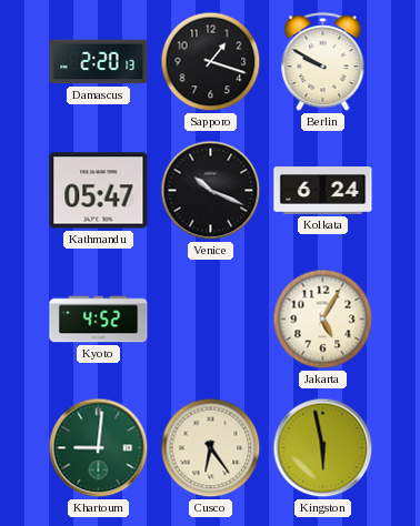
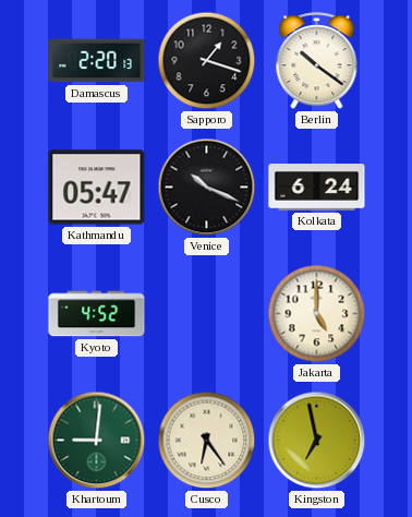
Berlin: 9:50 -> 10:21
Jakarta: 5:05 -> 5:00
Kingston: 5:58 -> 6:58
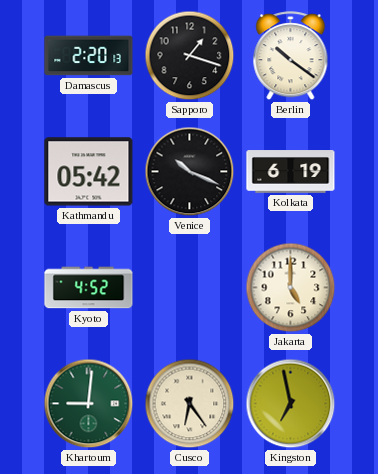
Kathmandu: 05:47 -> 05:42
Kolkata: 6:24 -> 6:19
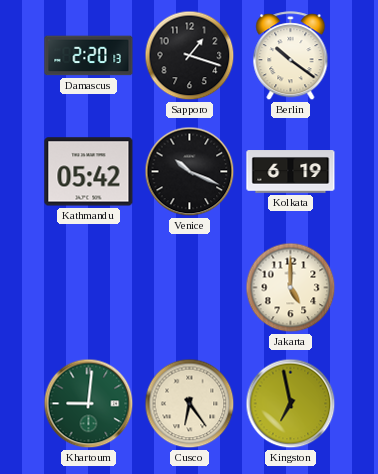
Kyoto: 4:52 -> none
